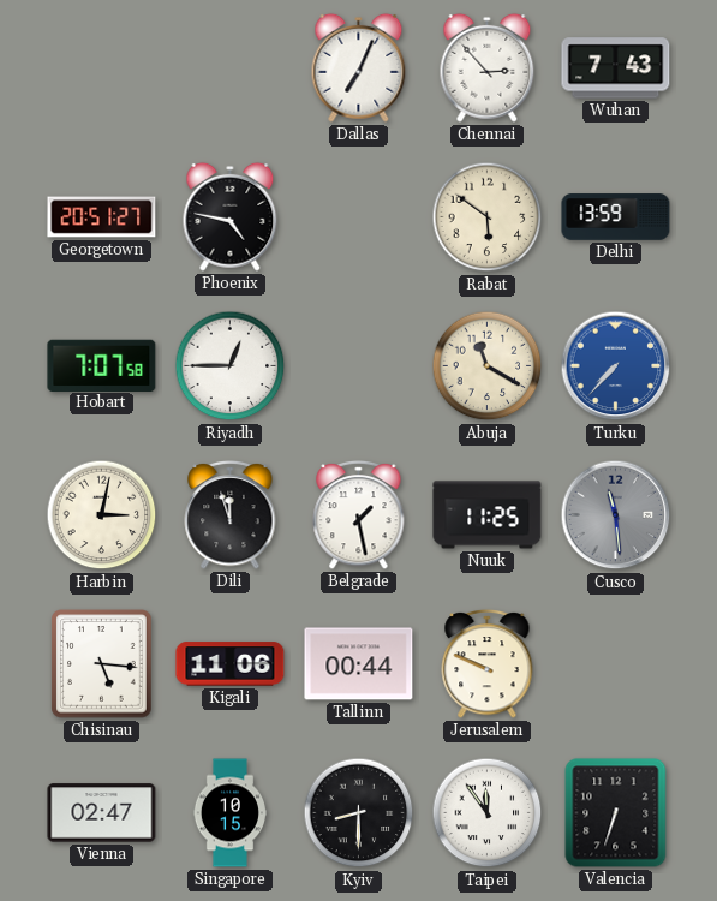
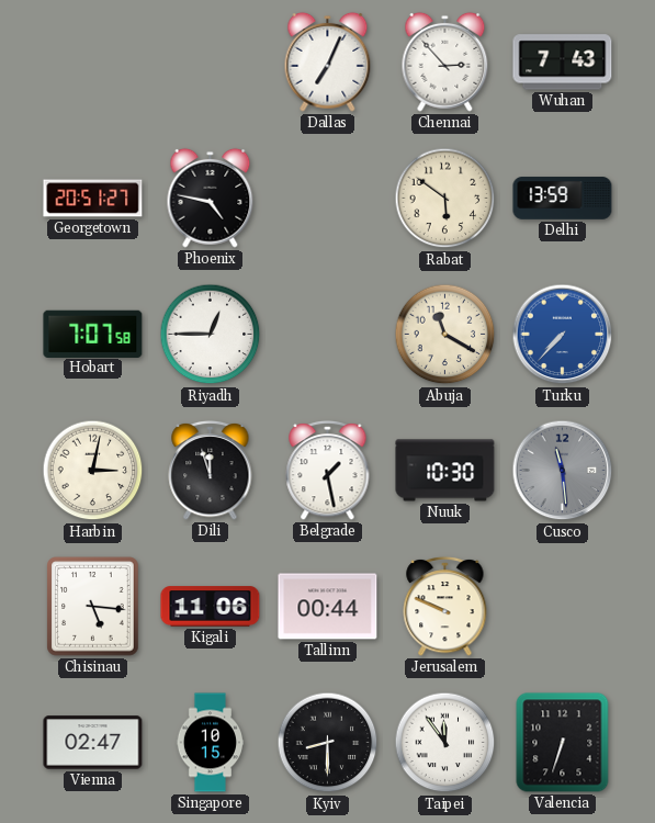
Nuuk: 11:25 -> 10:30
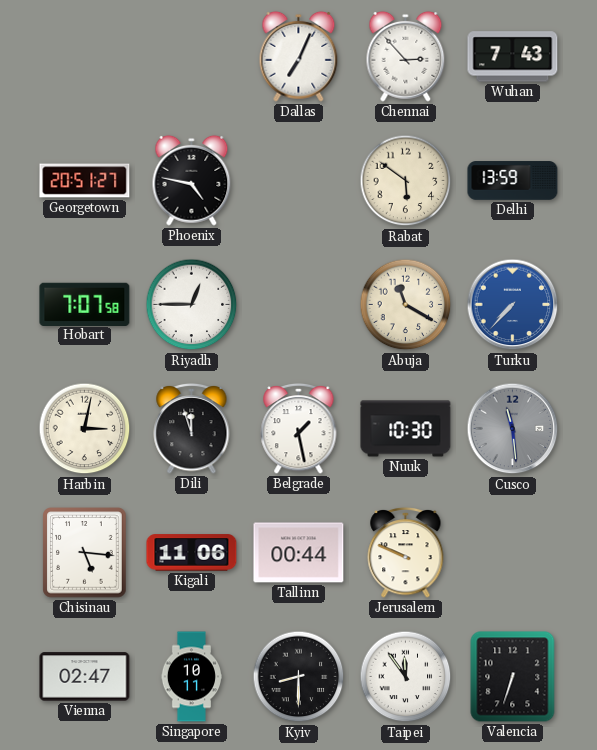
Singapore: 10:15 -> 10:11
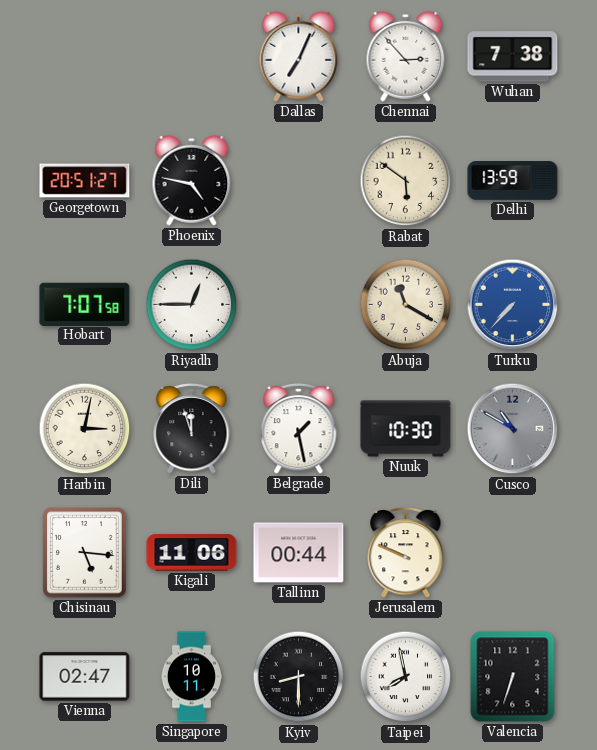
Wuhan: 7:43 -> 7:38
Cusco: 11:29 -> 10:50
Taipei: 11:54 -> 7:58
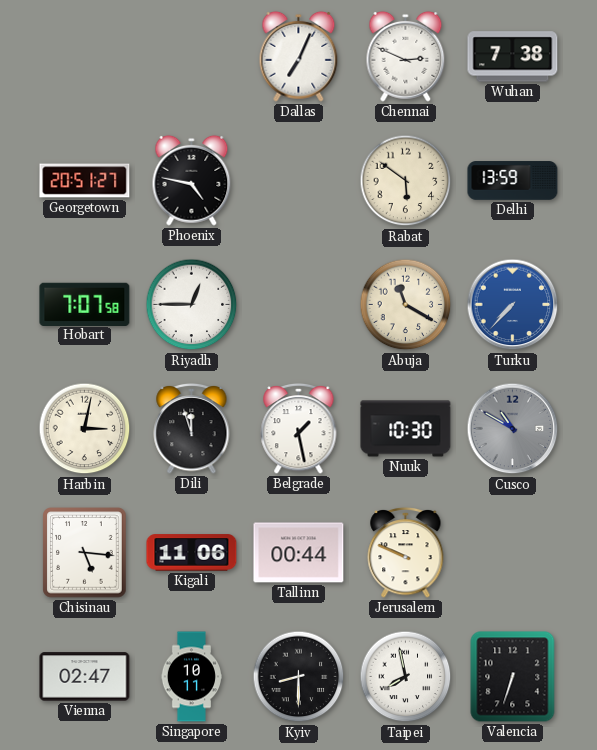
Chennai: 2:53 -> 2:49
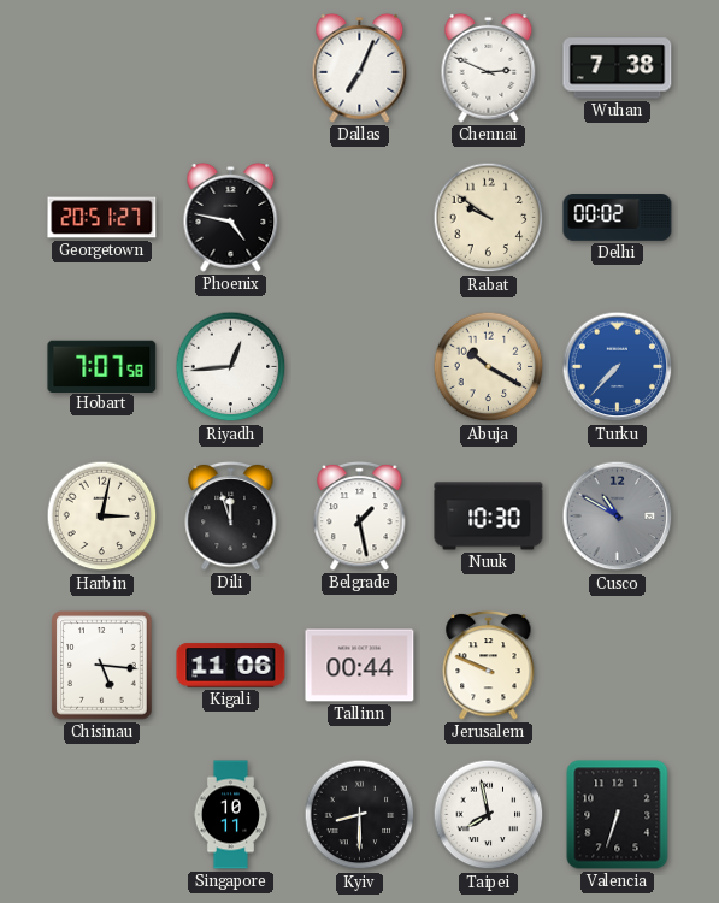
Rabat: 5:51 -> 9:51
Delhi: 13:59 -> 00:02
Riyadh: 12:45 -> 12:44
Abuja: 11:20 -> 10:20
Vienna: 02:47 -> none
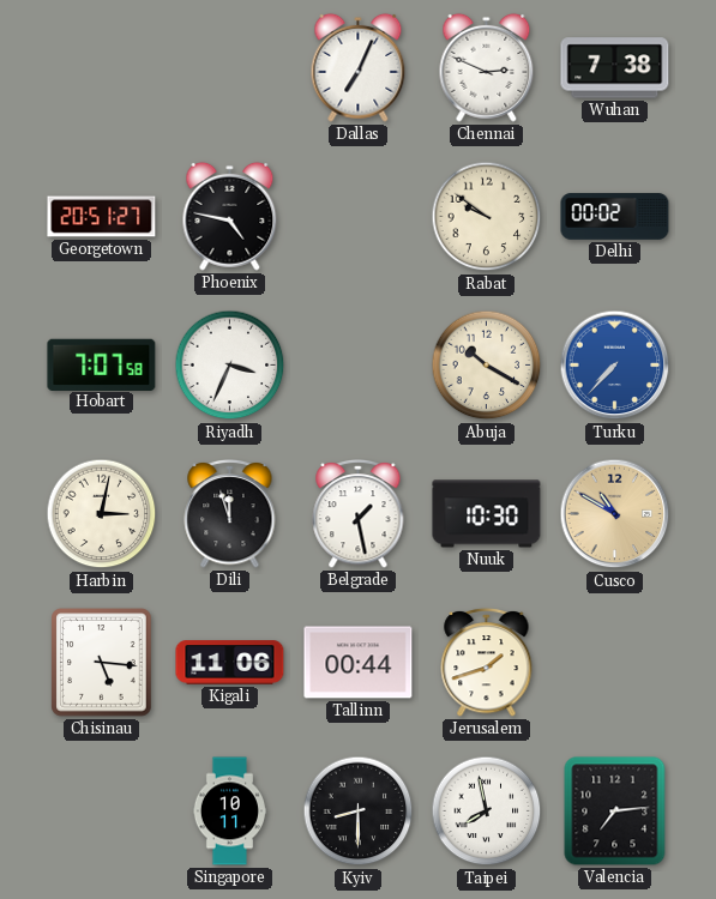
Riyadh: 12:44 -> 3:34
Cusco dial: grey -> champagne
Jerusalem: 9:49 -> 1:42
Valencia: 6:33 -> 7:14
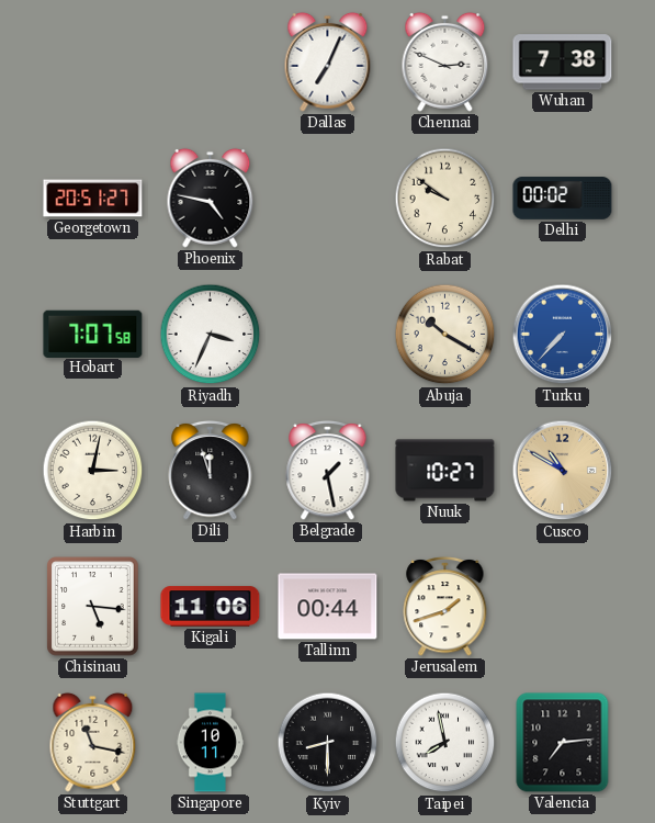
Nuuk: 10:30 -> 10:27
Stuttgart: none -> 11:17
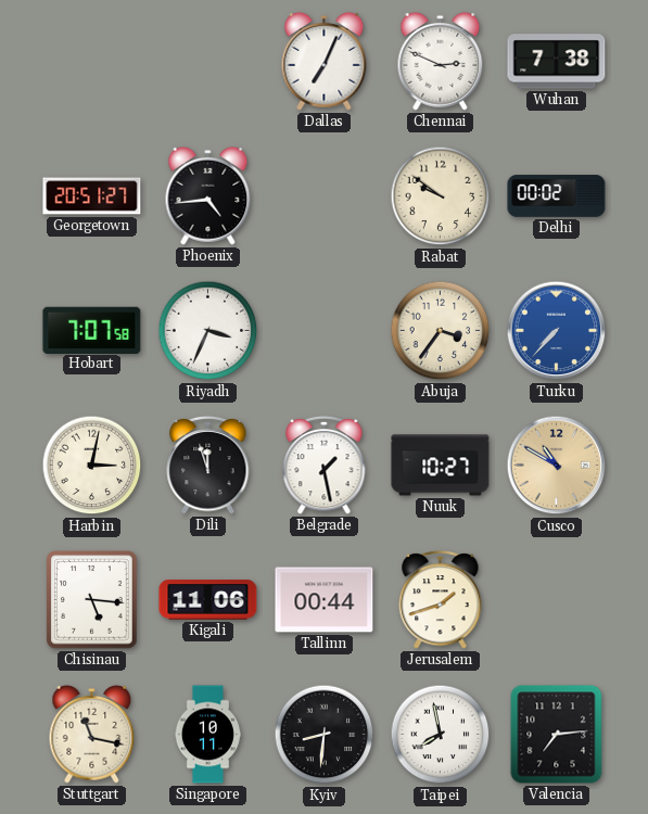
Phoenix: 4:47 -> 4:44
Abuja: 10:20 -> 3:36
Kyiv: 8:30 -> 8:31
